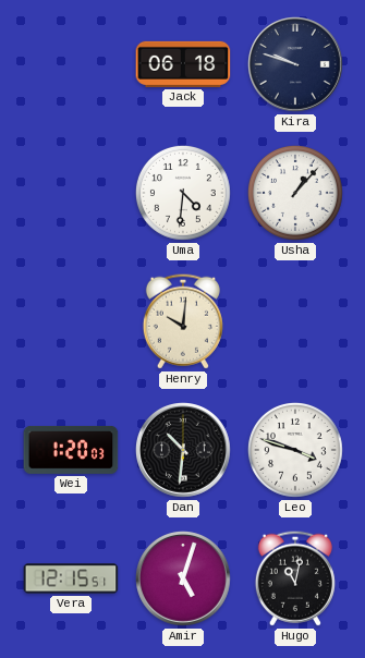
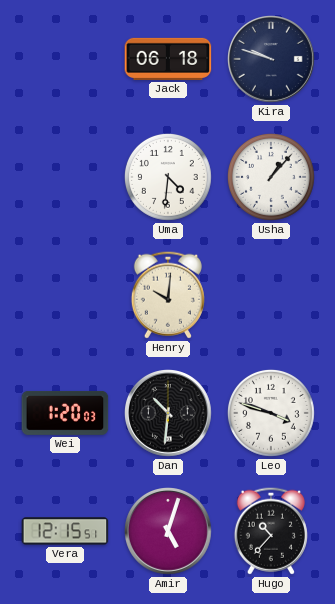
Hugo: 11:02 -> 10:37
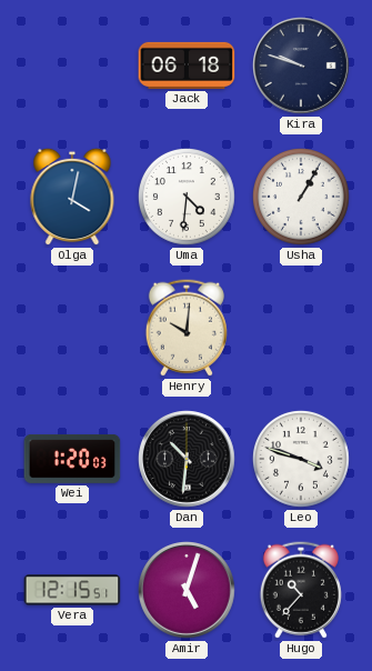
Olga: none -> 4:02
Usha: 1:07 -> 1:05
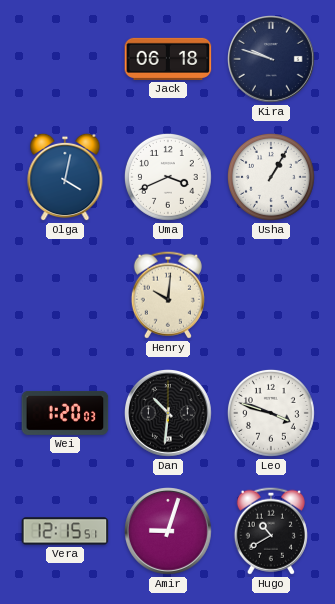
Uma: 4:31 -> 3:41
Amir: 5:03 -> 9:03
Hugo: 10:37 -> 10:40
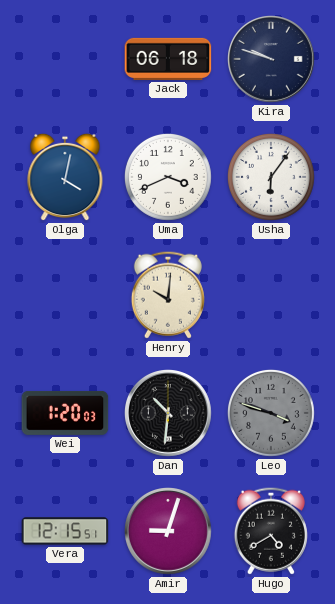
Usha: 1:05 -> 6:06
Leo dial: white -> grey
Hugo: 10:40 -> 4:40
